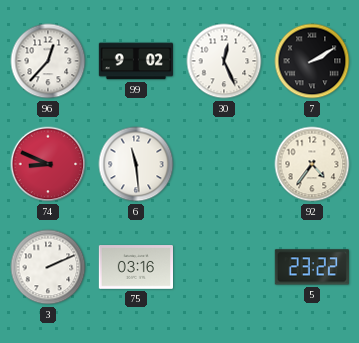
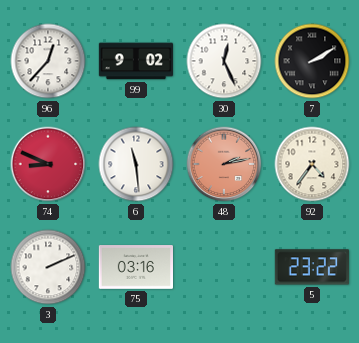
48: none -> 2:13
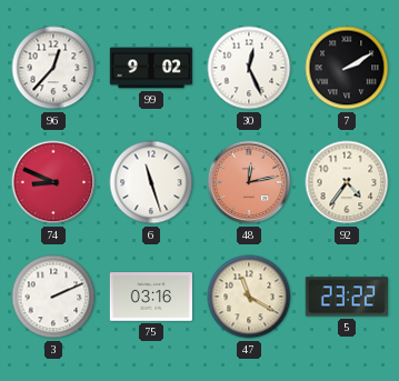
6: 11:29 -> 11:27
48: 2:13 -> 12:13
47: none -> 11:20
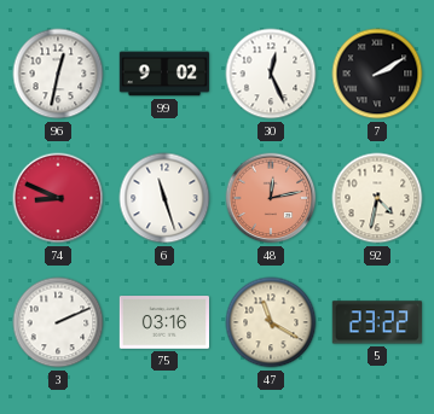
96: 12:37 -> 12:32
92: 4:36 -> 4:32
